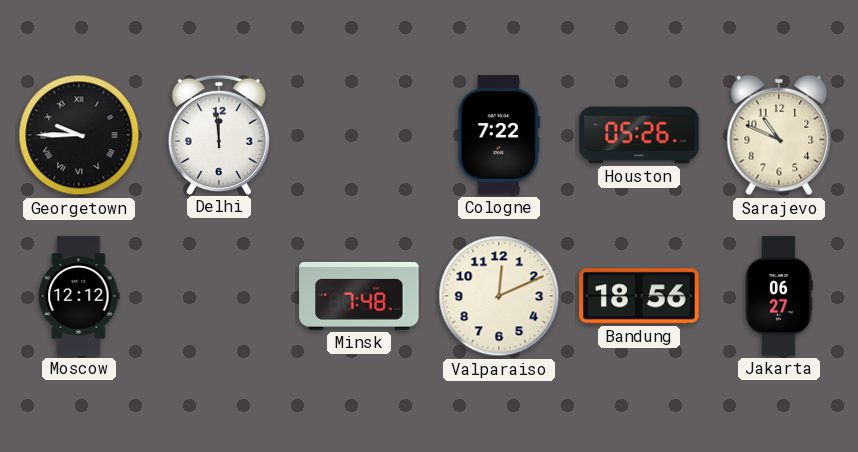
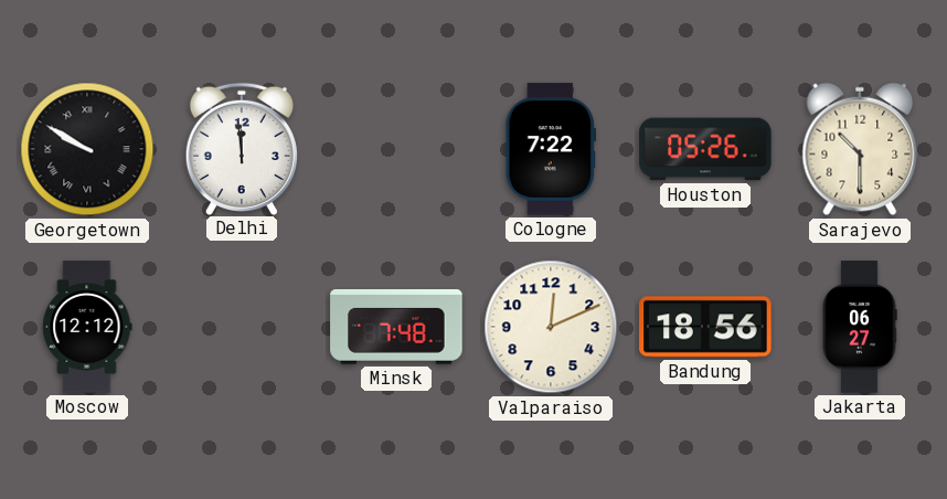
Georgetown: 9:45 -> 9:50
Sarajevo: 10:49 -> 10:30
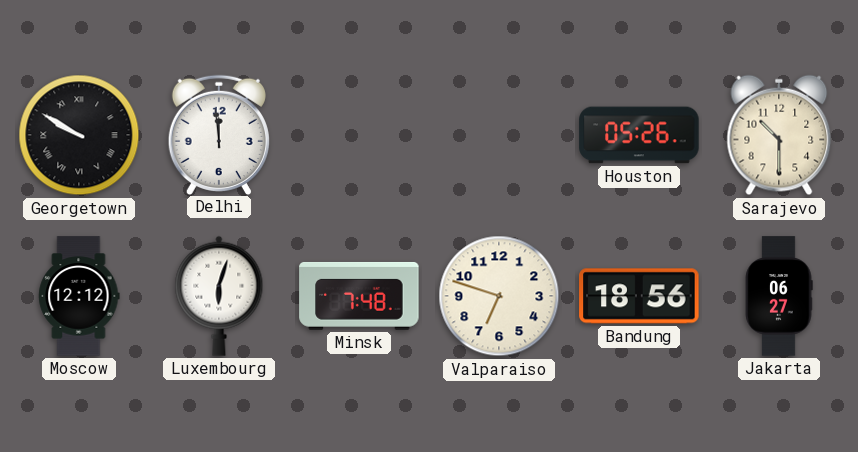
Cologne: 7:22 -> none
Luxembourg: none -> 6:03
Valparaiso: 12:11 -> 6:48
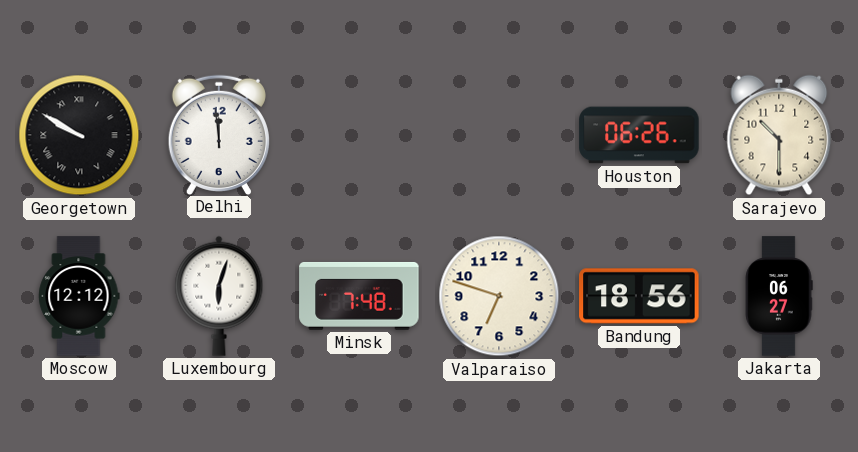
Houston: 05:26 -> 06:26
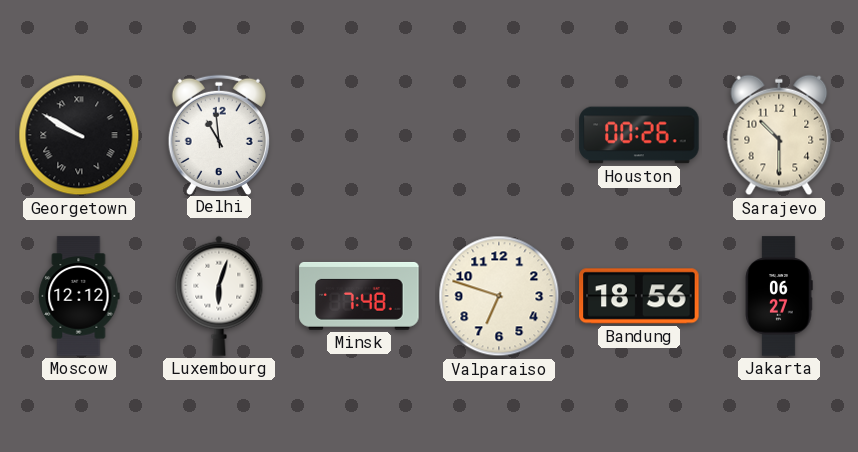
Delhi: 11:59 -> 10:59
Houston: 06:26 -> 00:26
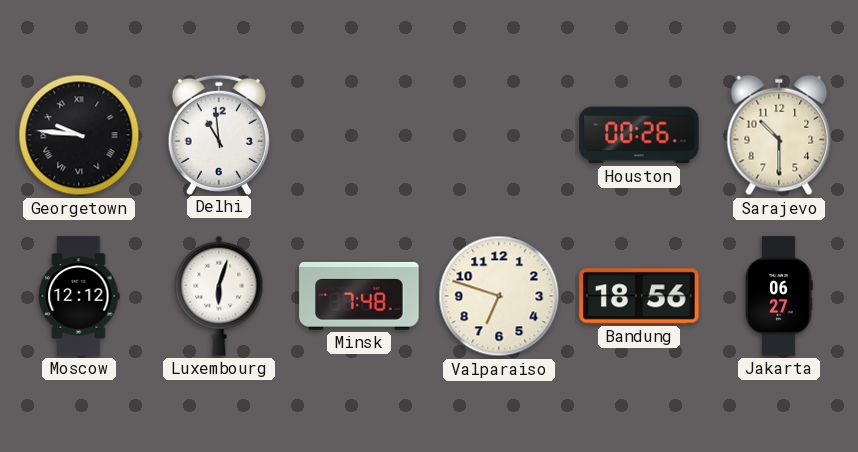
Georgetown: 9:50 -> 9:46
